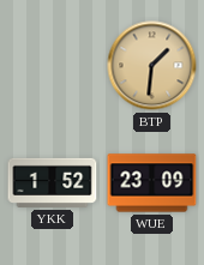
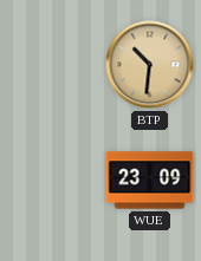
BTP: 1:31 -> 10:31
YKK: 1:52 -> none
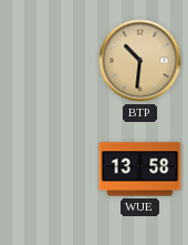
WUE: 23:09 -> 13:58
